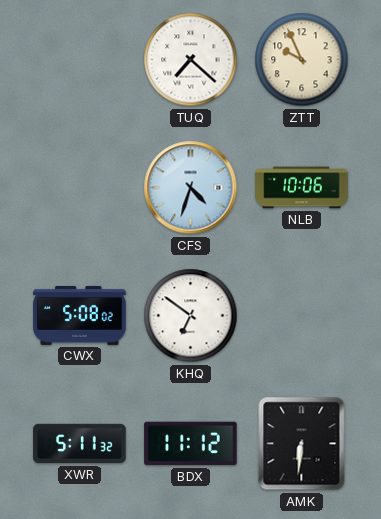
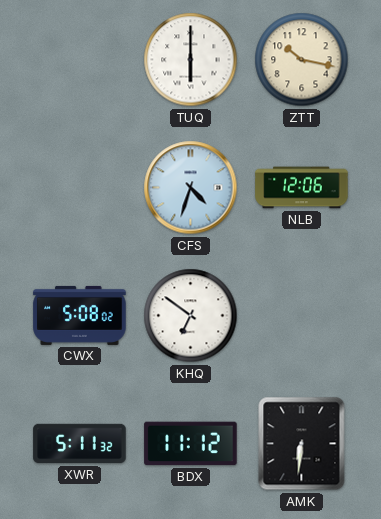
TUQ: 7:22 -> 6:00
ZTT: 9:56 -> 10:17
NLB: 10:06 -> 12:06
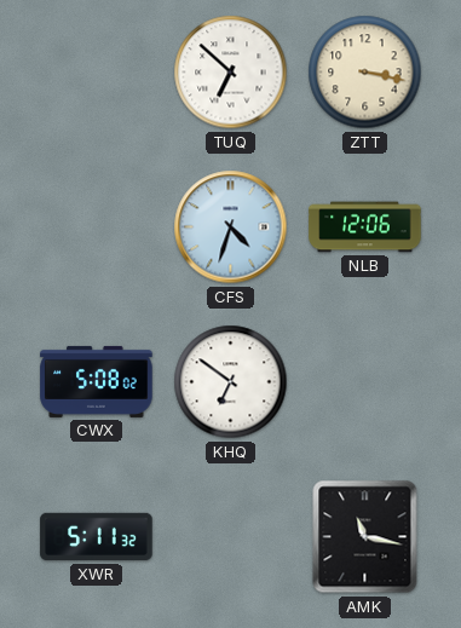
TUQ: 6:00 -> 6:52
ZTT: 10:17 -> 3:17
BDX: 11:12 -> none
AMK: 6:31 -> 11:17
